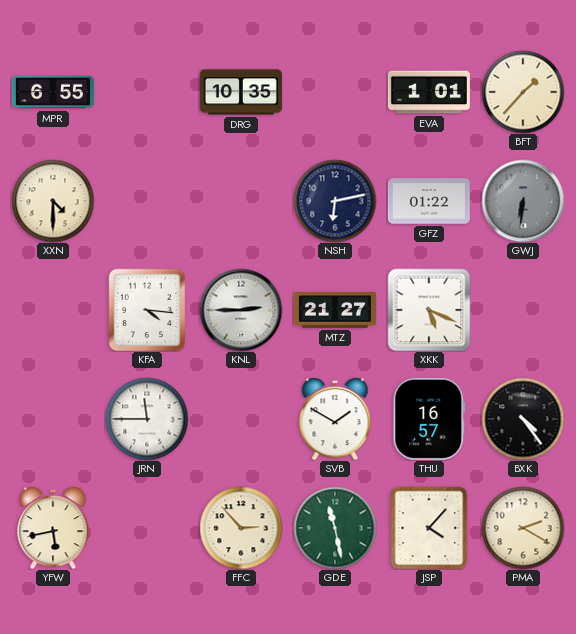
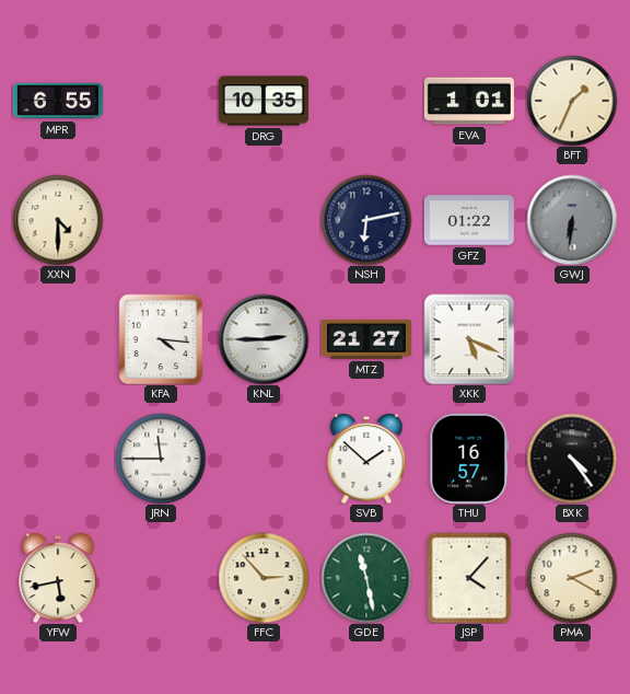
BFT: 1:37 -> 1:34
SVB: 1:50 -> 1:52
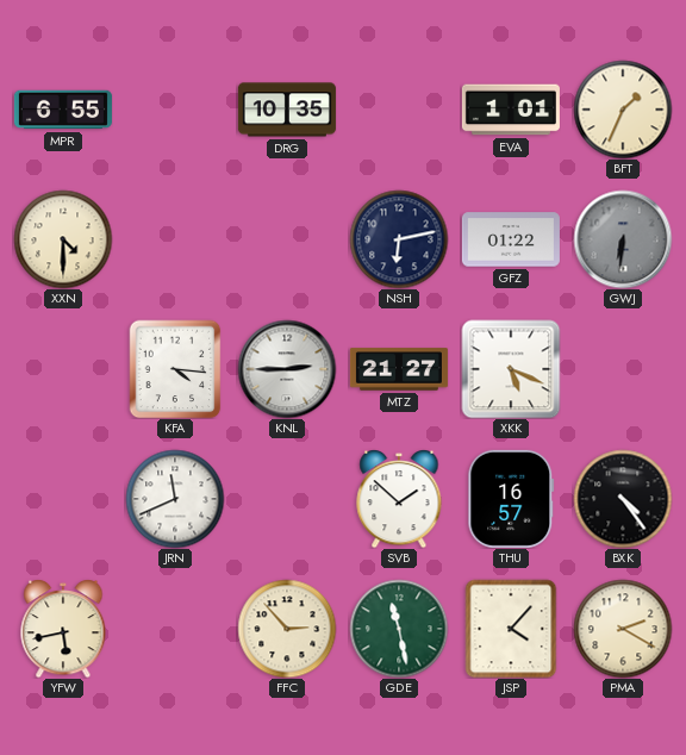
JRN: 11:45 -> 11:41
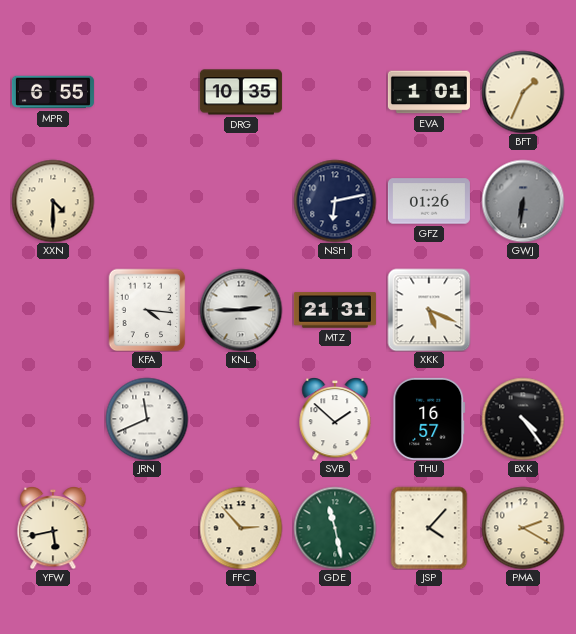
GFZ: 01:22 -> 01:26
MTZ: 21:27 -> 21:31
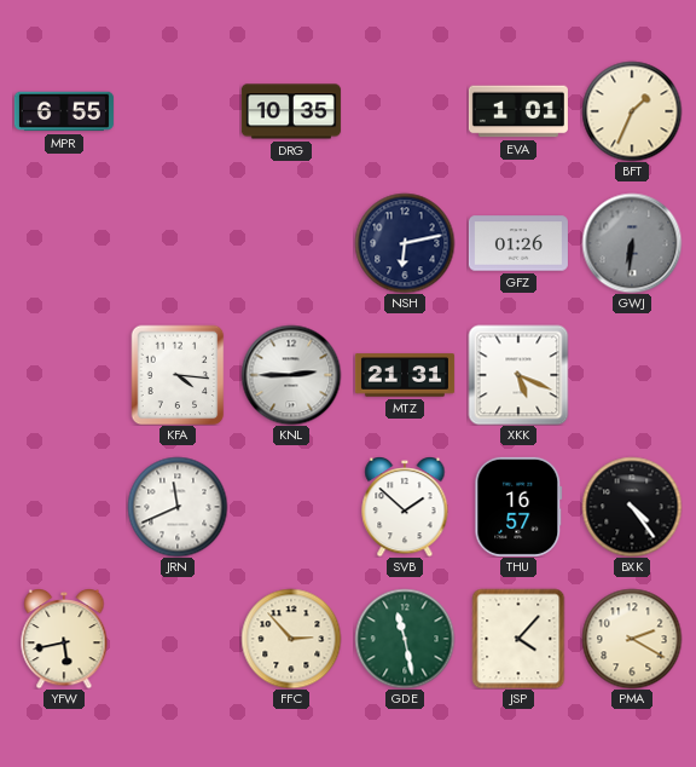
XXN: 4:30 -> none
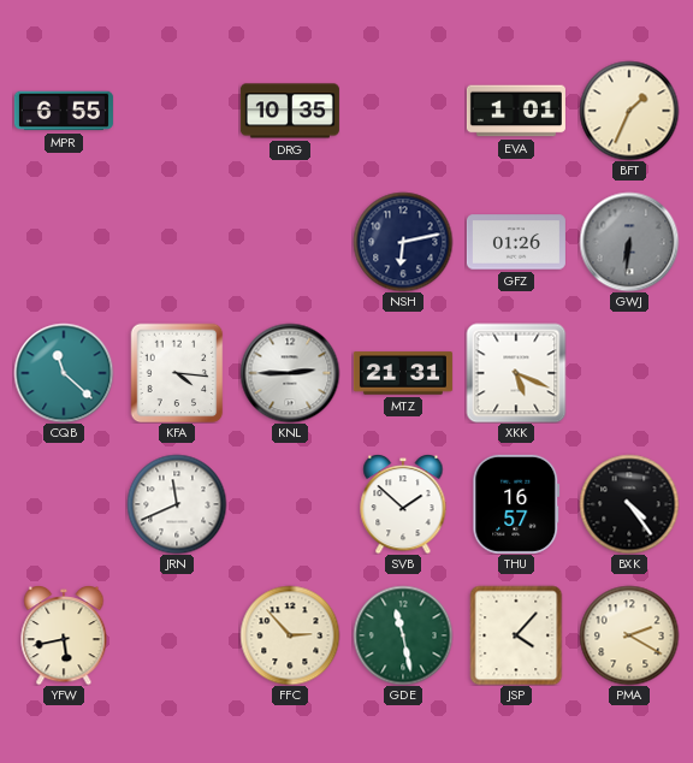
CQB: none -> 11:22
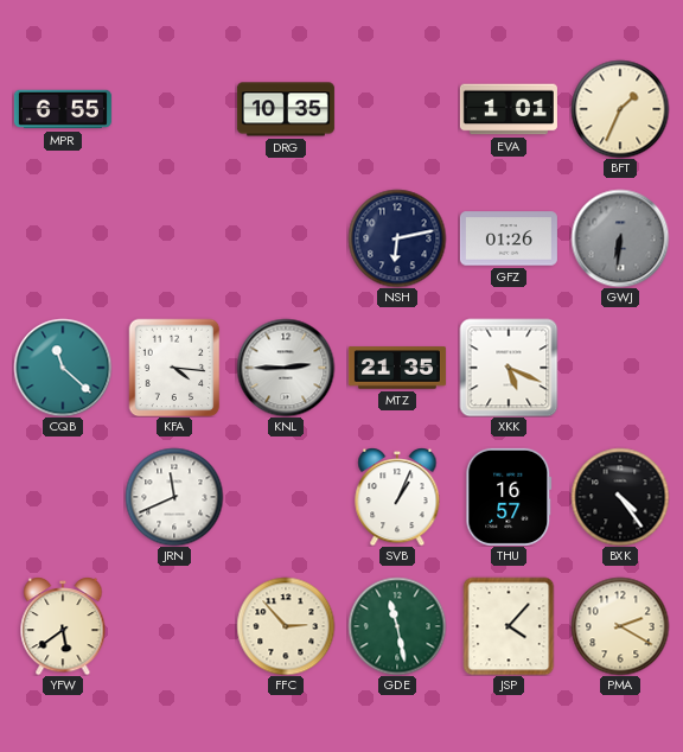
MTZ: 21:31 -> 21:35
SVB: 1:52 -> 1:04
YFW: 5:43 -> 5:39
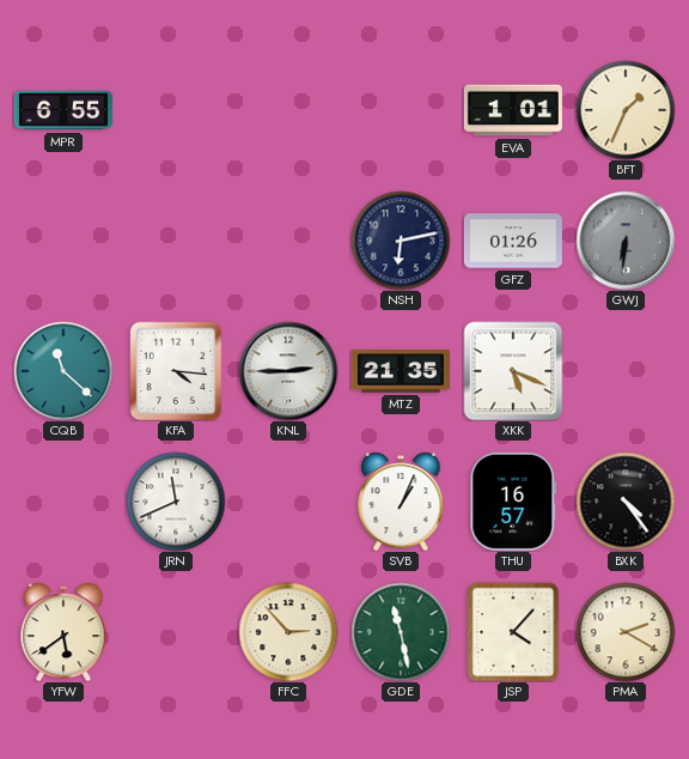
DRG: 10:35 -> none
